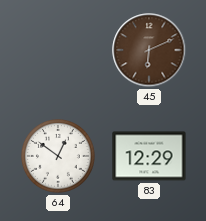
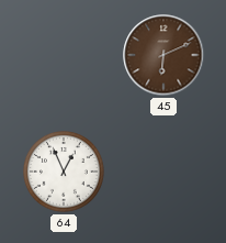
64: 12:51 -> 12:56
83: 12:29 -> none
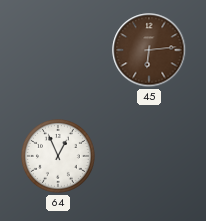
45: 6:11 -> 6:14
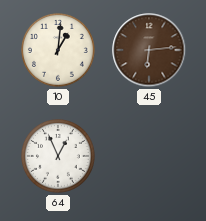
10: none -> 1:01
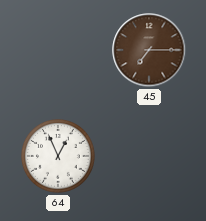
10: 1:01 -> none
45: 6:14 -> 7:15
